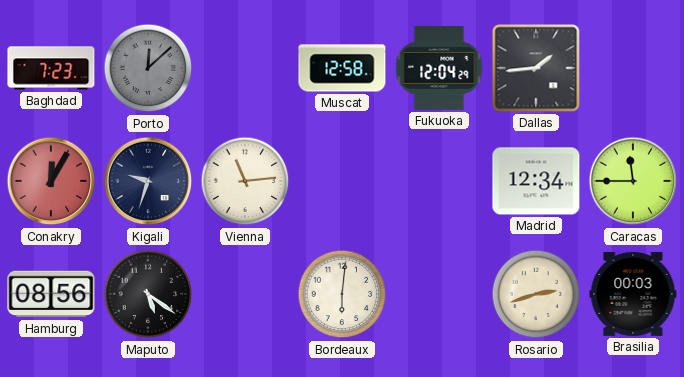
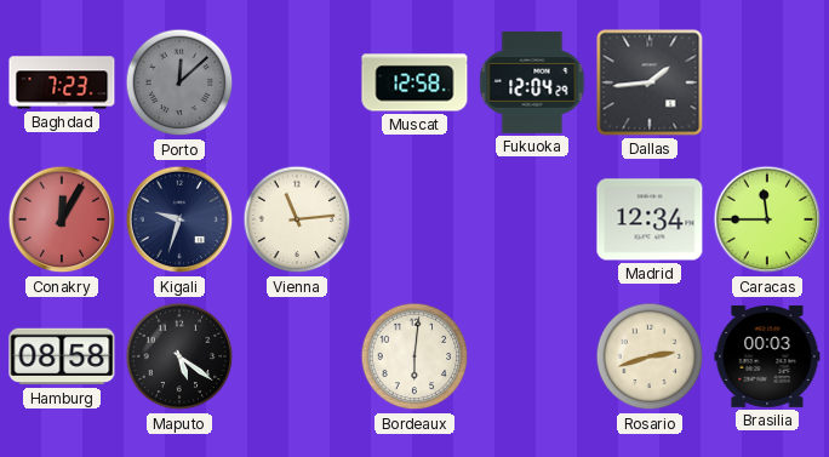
Hamburg: 08:56 -> 08:58
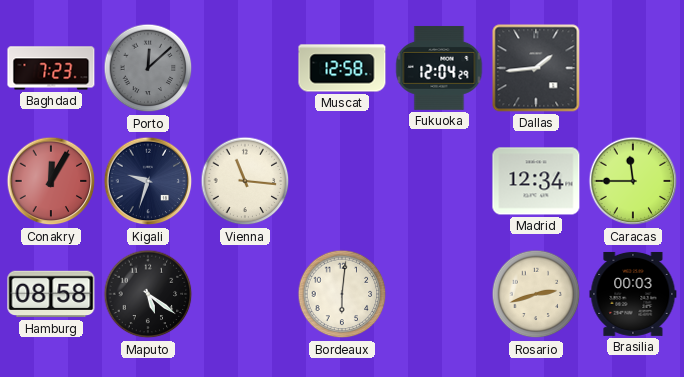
Vienna: 11:14 -> 11:16
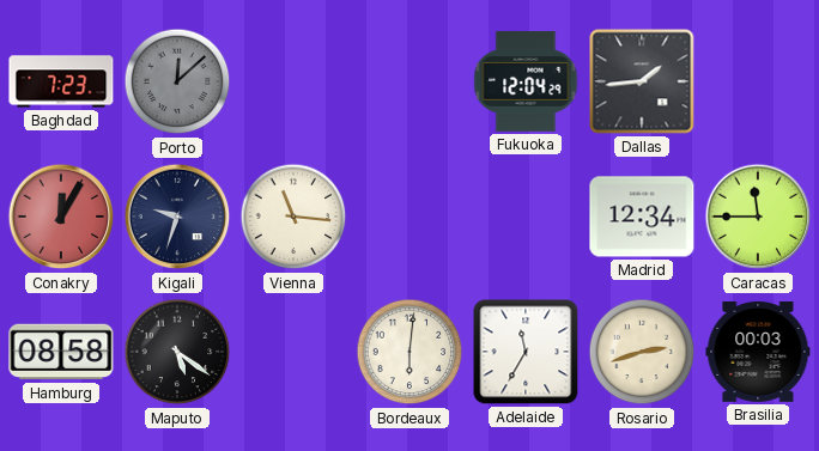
Muscat: 12:58 -> none
Adelaide: none -> 11:35
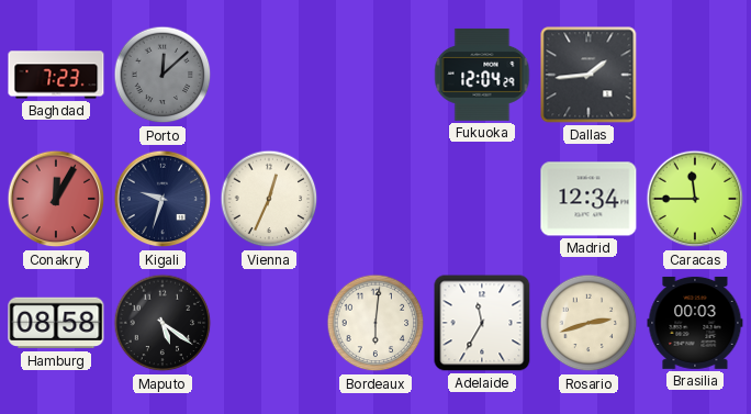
Vienna: 11:16 -> 12:34
